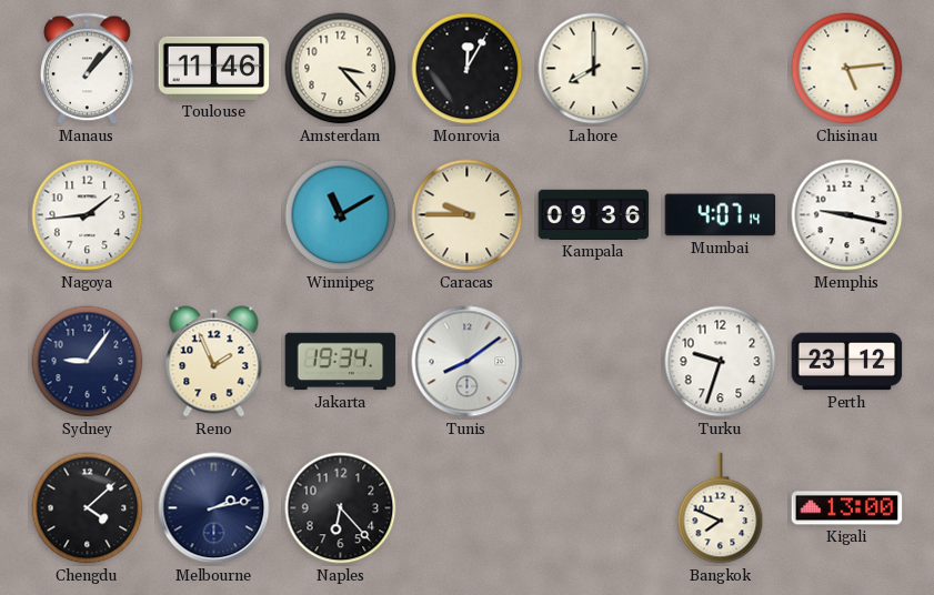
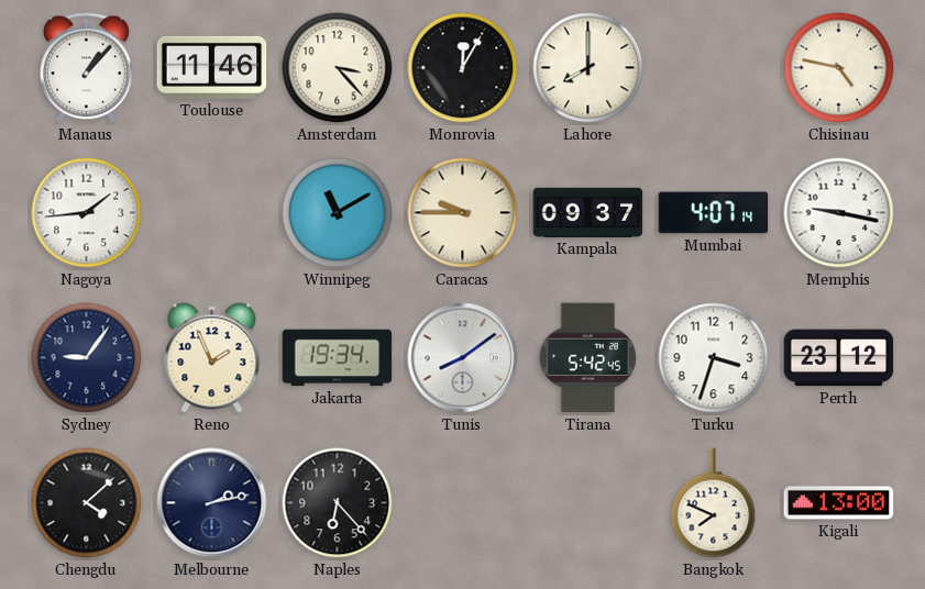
Chisinau: 5:14 -> 4:47
Kampala: 09:36 -> 09:37
Tirana: none -> 5:42
Turku: 9:33 -> 3:33
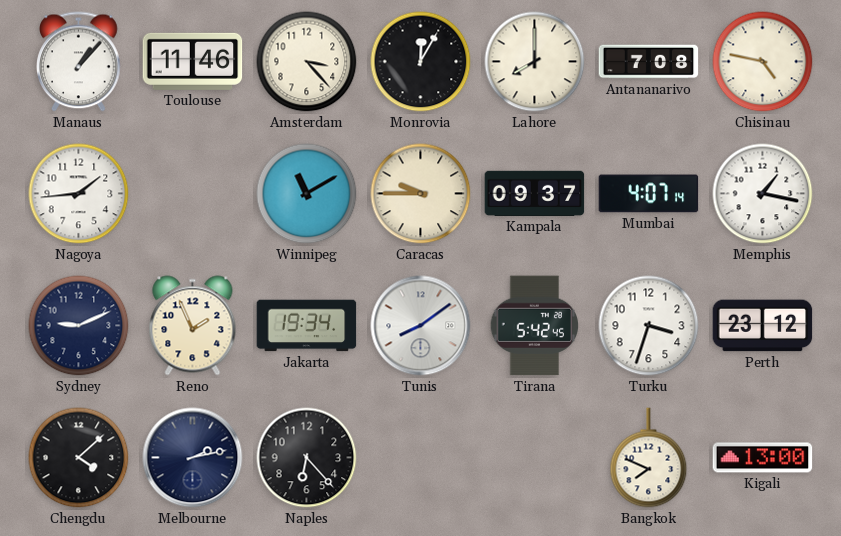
Antananarivo: none -> 7:08
Memphis: 9:17 -> 1:17
Sydney: 9:06 -> 9:11
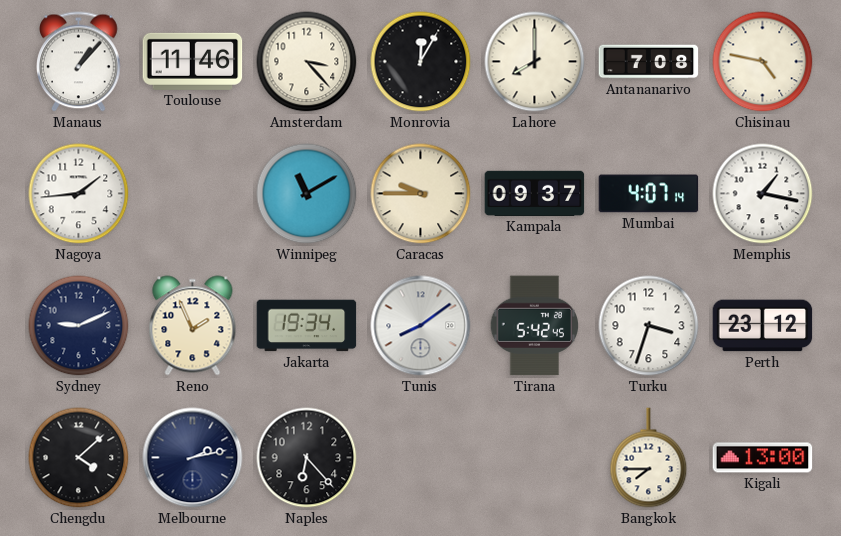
Bangkok: 7:49 -> 7:45
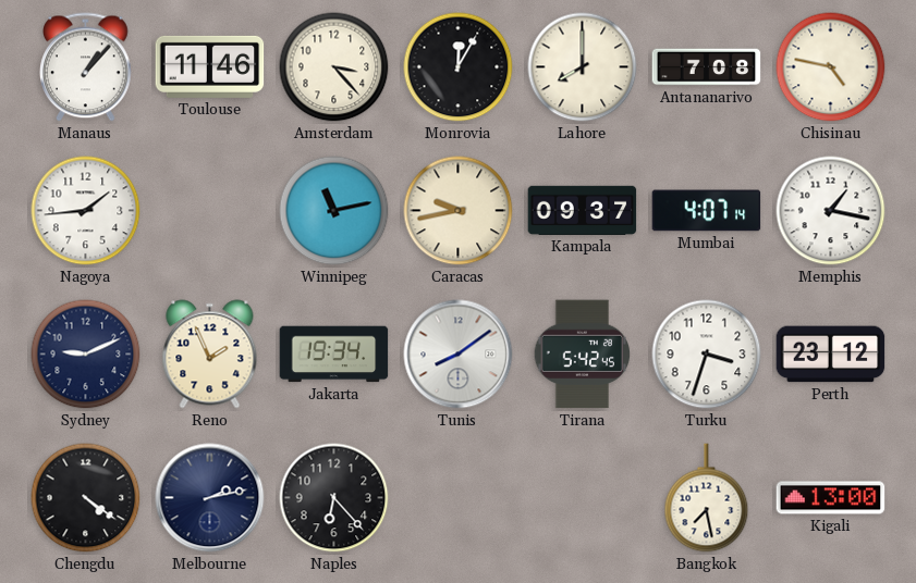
Winnipeg: 11:10 -> 11:13
Caracas: 9:45 -> 9:43
Chengdu: 4:08 -> 4:21
Bangkok: 7:45 -> 7:28
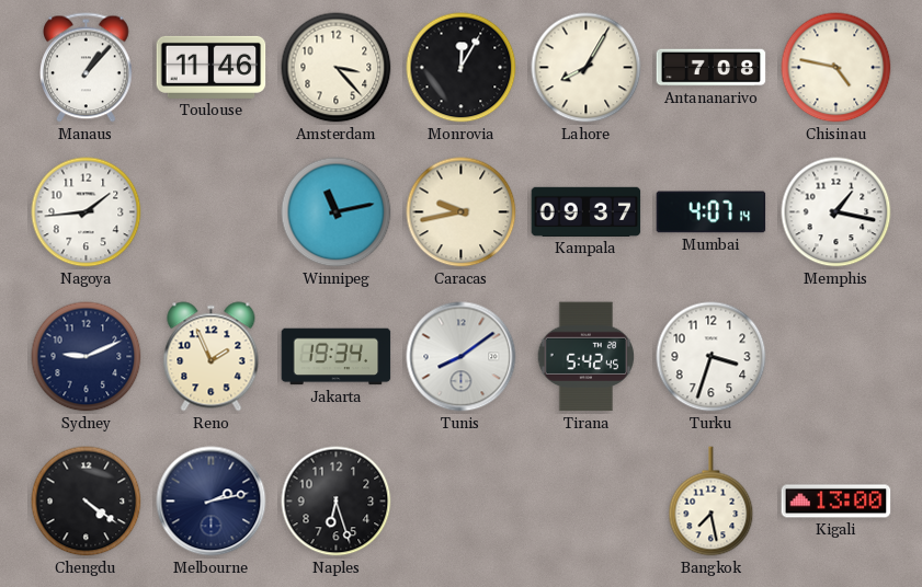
Lahore: 8:00 -> 8:05
Perth: 23:12 -> none
Naples: 6:23 -> 6:27
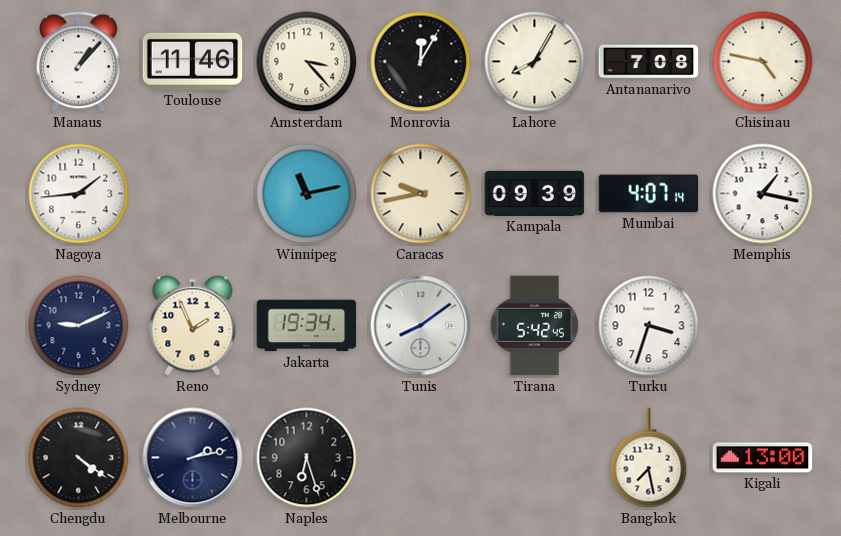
Kampala: 09:37 -> 09:39
